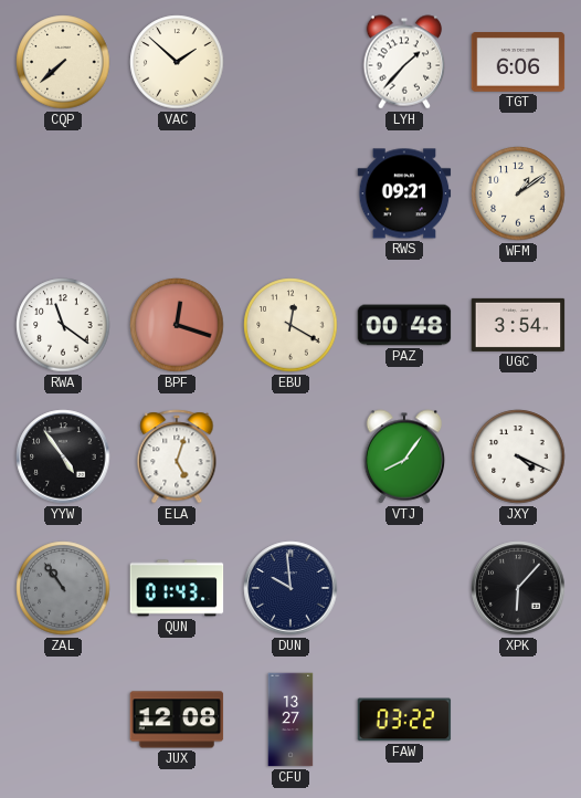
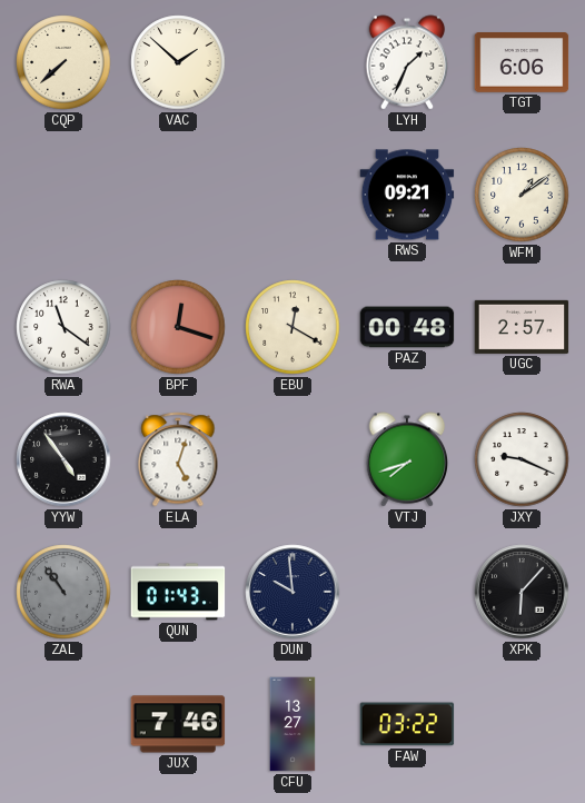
LYH: 1:37 -> 1:34
UGC: 3:54 -> 2:57
VTJ: 8:06 -> 7:42
JXY: 4:19 -> 9:19
JUX: 12:08 -> 7:46
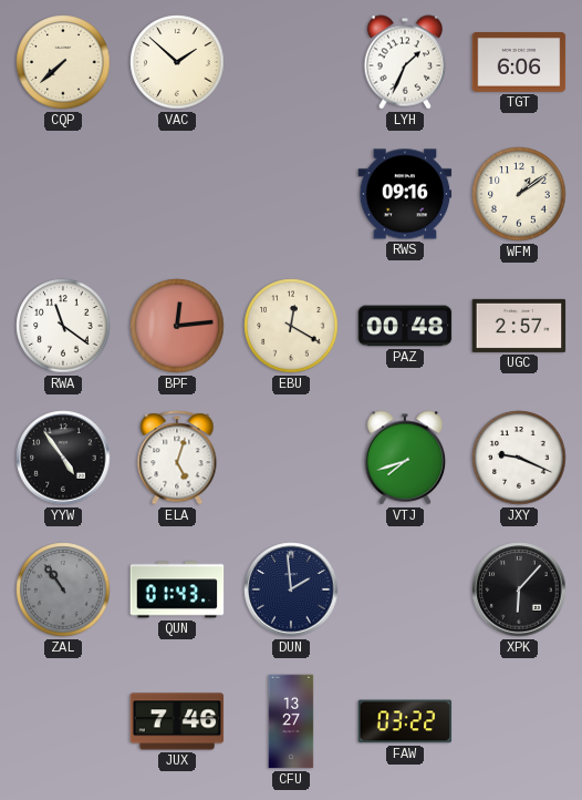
RWS: 09:21 -> 09:16
BPF: 12:18 -> 12:14
DUN: 9:59 -> 1:59
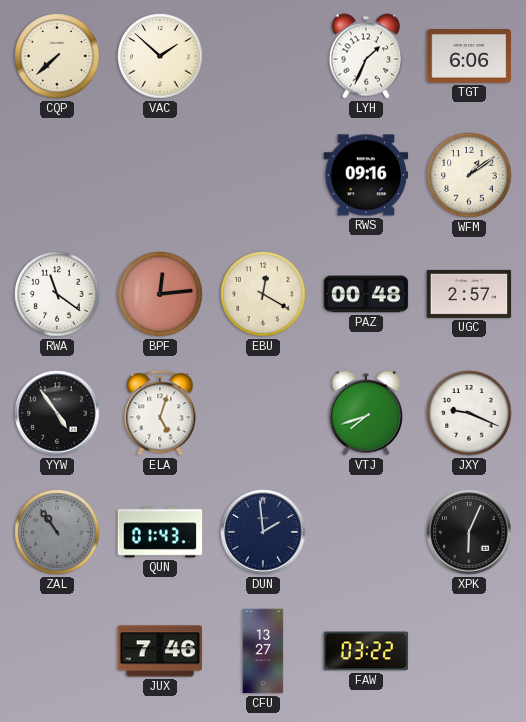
XPK: 6:07 -> 6:04
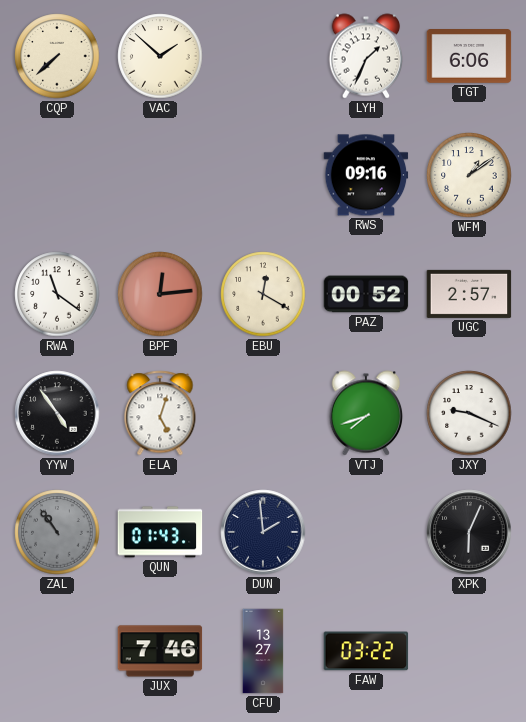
PAZ: 00:48 -> 00:52
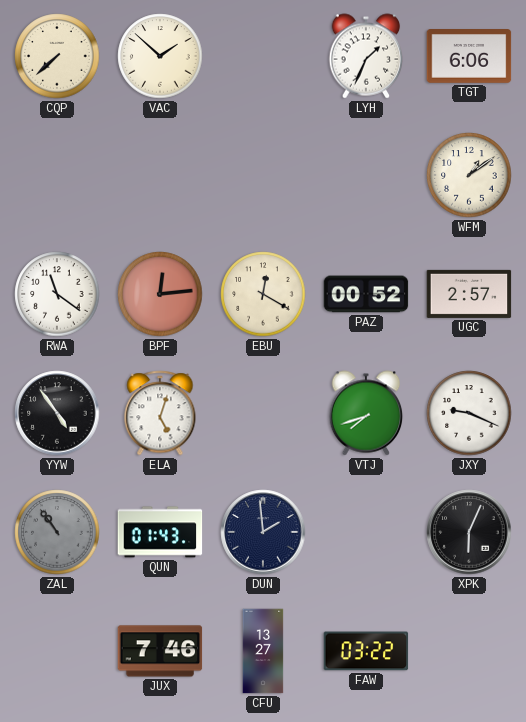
RWS: 09:16 -> none
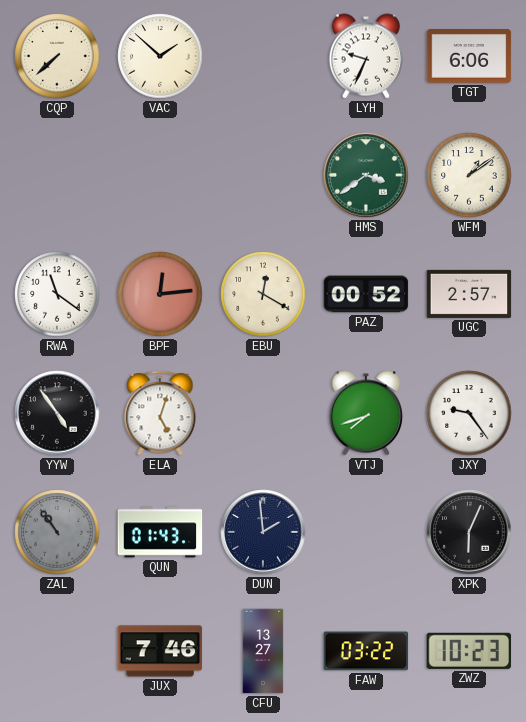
LYH: 1:34 -> 9:34
HMS: none -> 3:39
JXY: 9:19 -> 9:24
ZWZ: none -> 10:23
